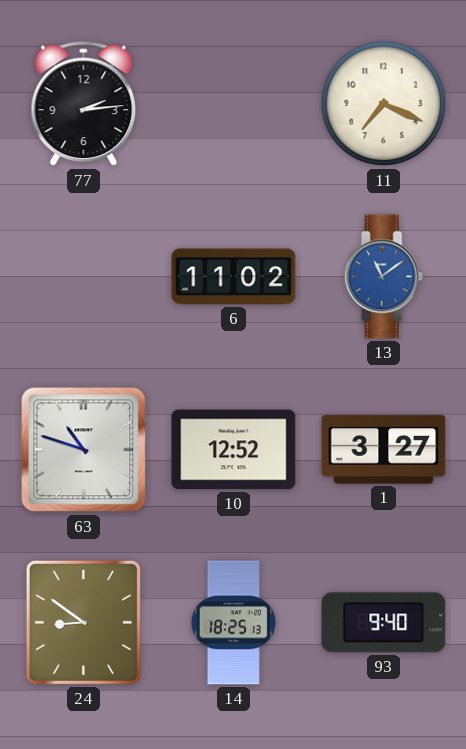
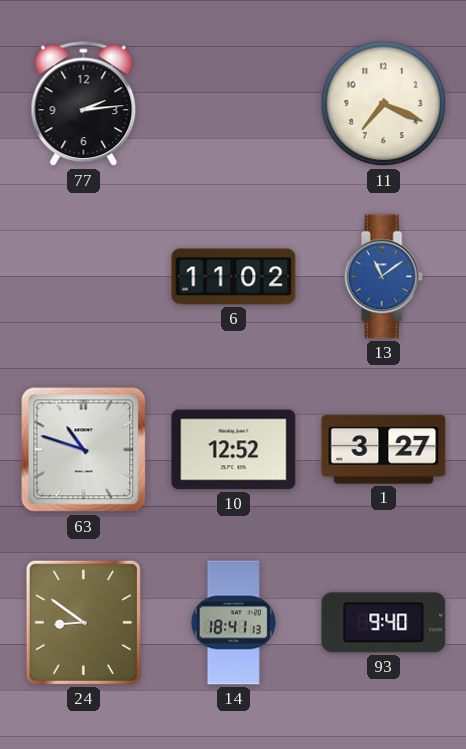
14: 18:25 -> 18:41
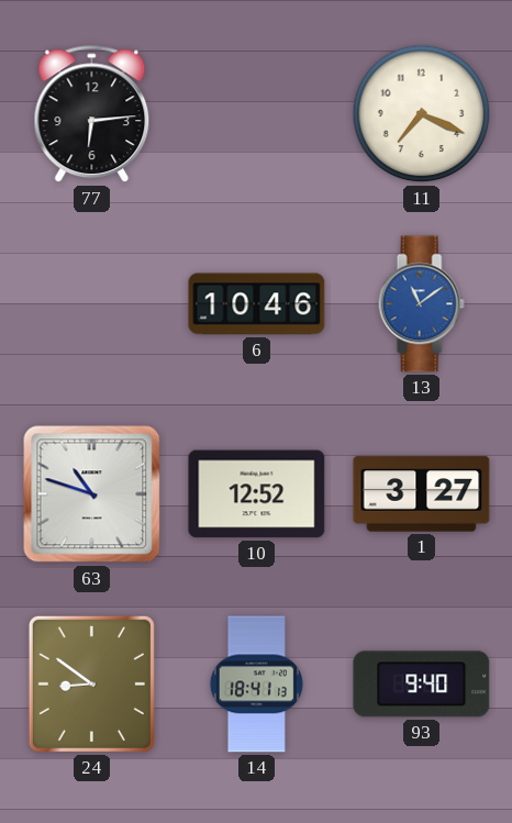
77: 2:14 -> 6:14
6: 11:02 -> 10:46
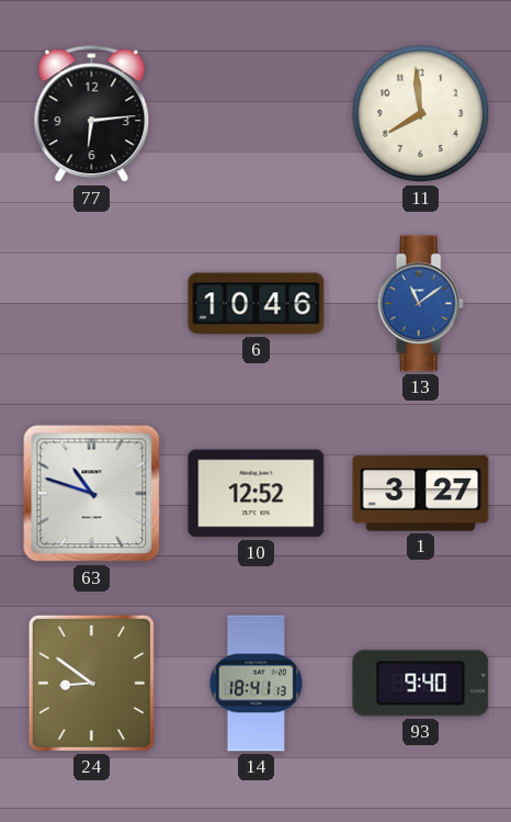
11: 7:19 -> 7:59
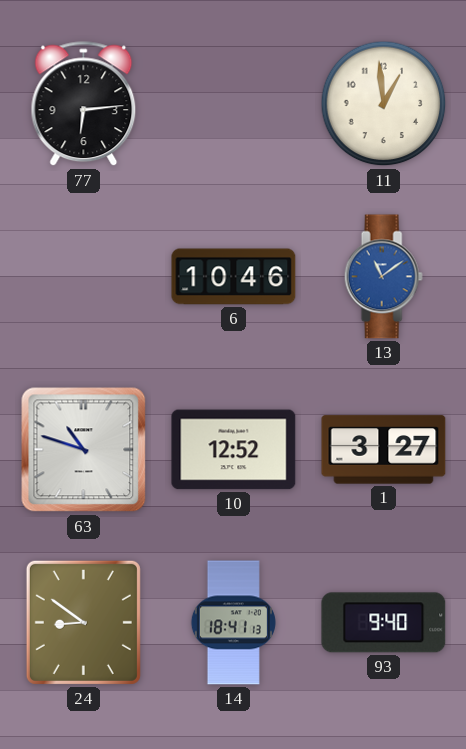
11: 7:59 -> 12:59
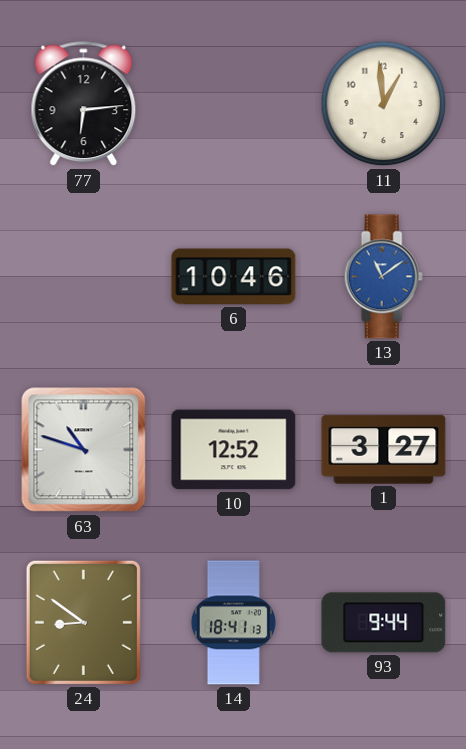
93: 9:40 -> 9:44
